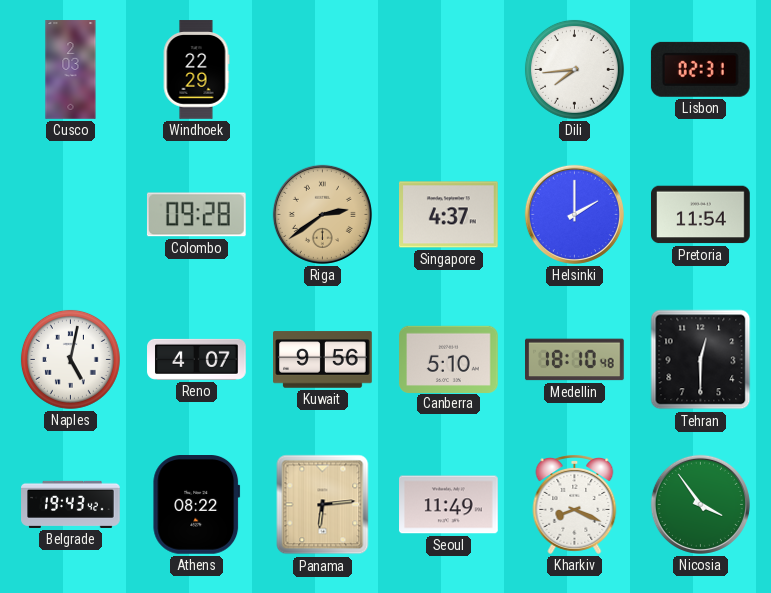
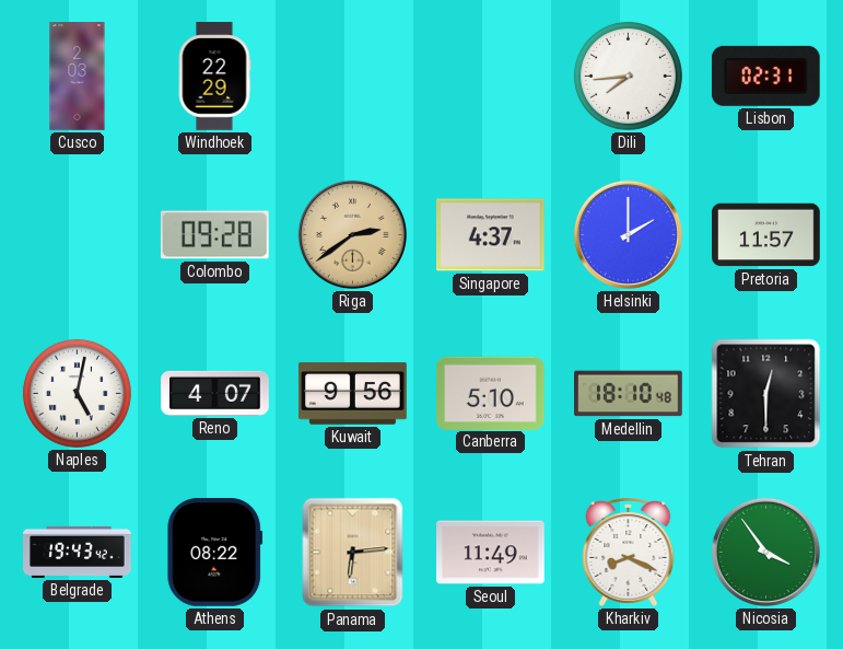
Pretoria: 11:54 -> 11:57
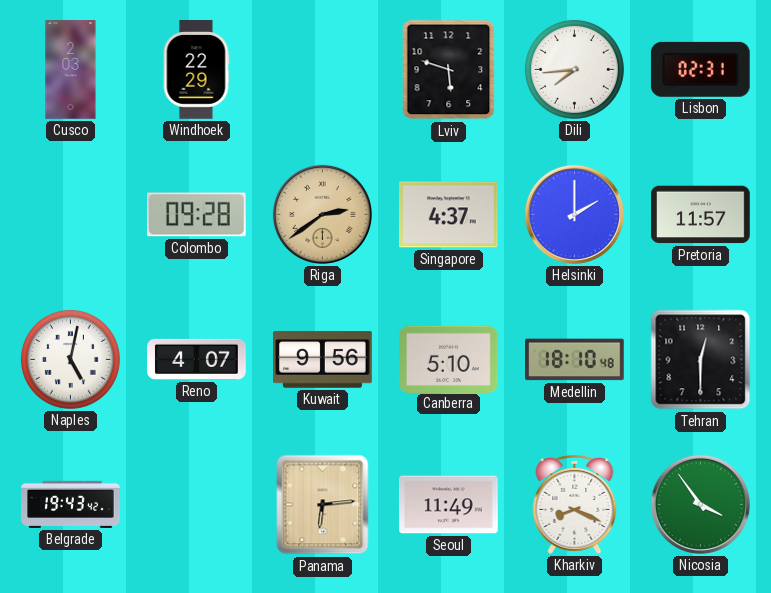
Lviv: none -> 5:48
Athens: 08:22 -> none
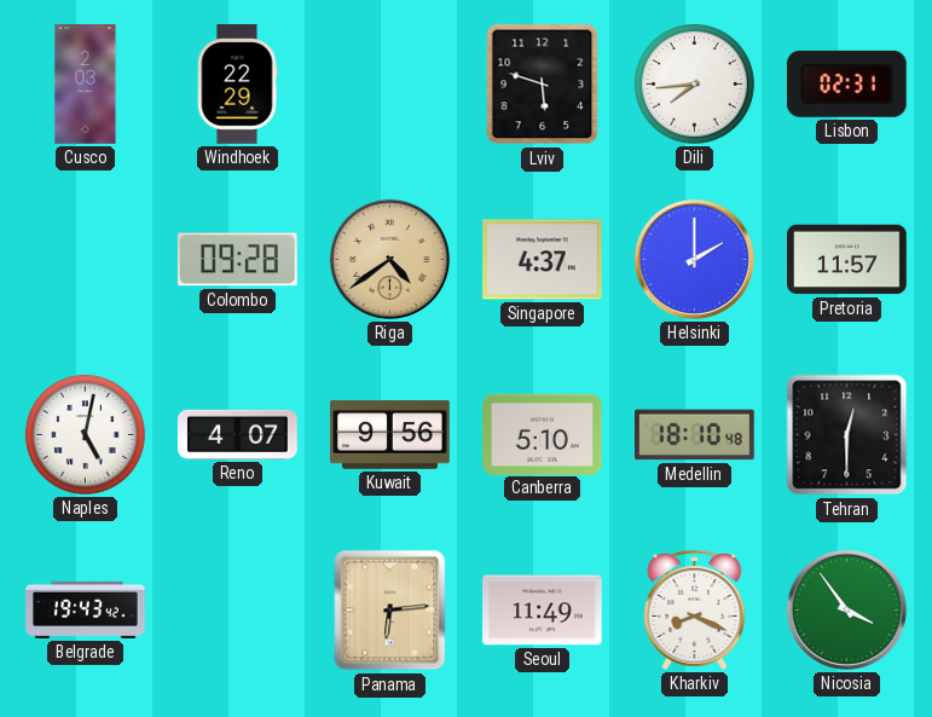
Riga: 2:39 -> 4:39
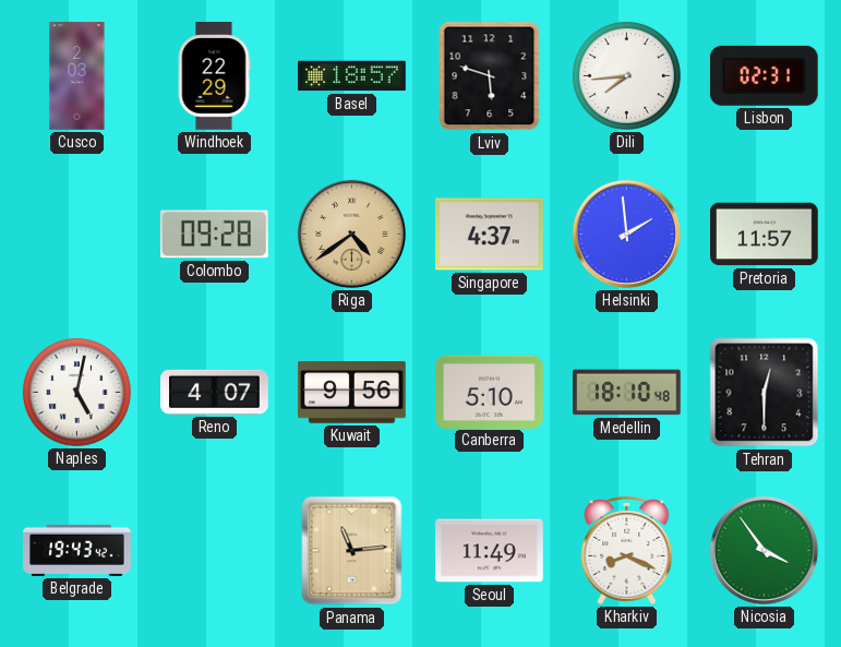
Basel: none -> 18:57
Helsinki: 2:00 -> 1:59
Panama: 6:14 -> 11:14
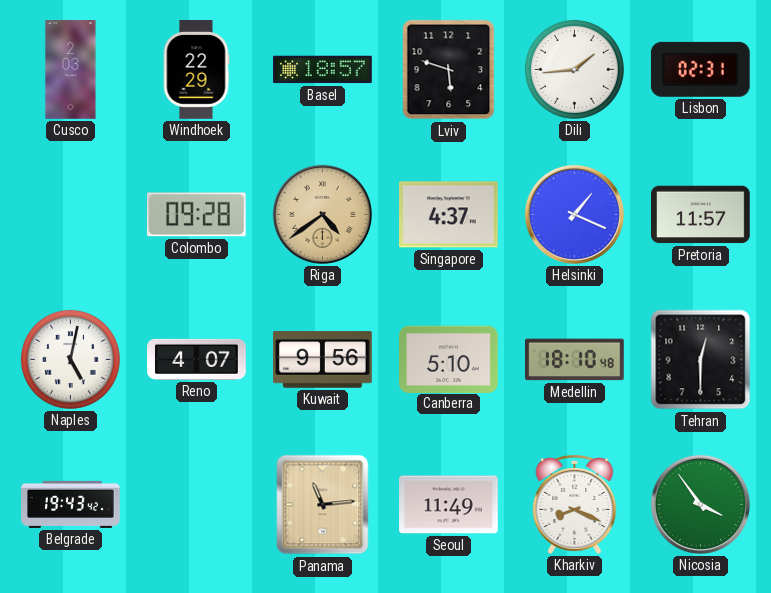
Dili: 7:44 -> 1:44
Helsinki: 1:59 -> 1:19
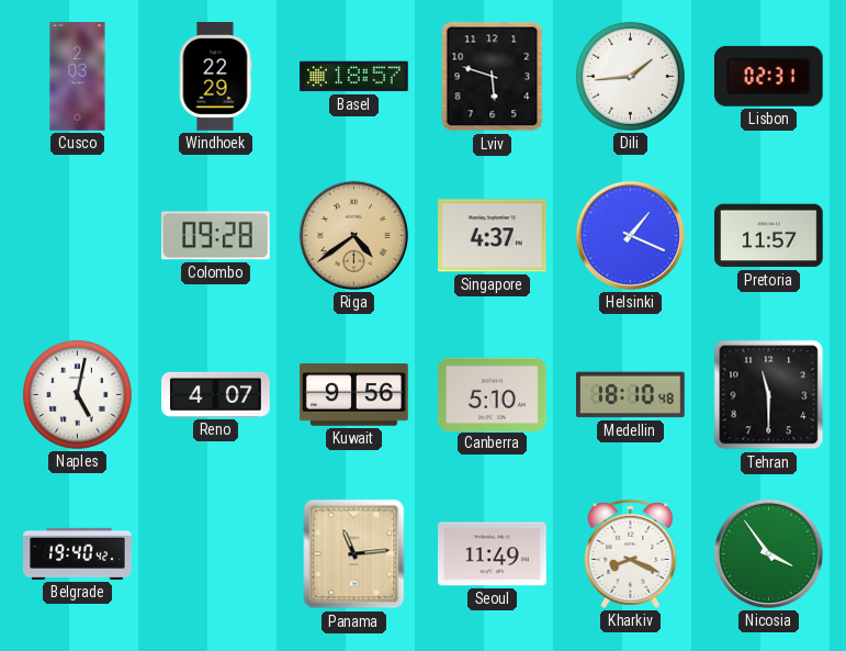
Tehran: 12:30 -> 11:30
Belgrade: 19:43 -> 19:40
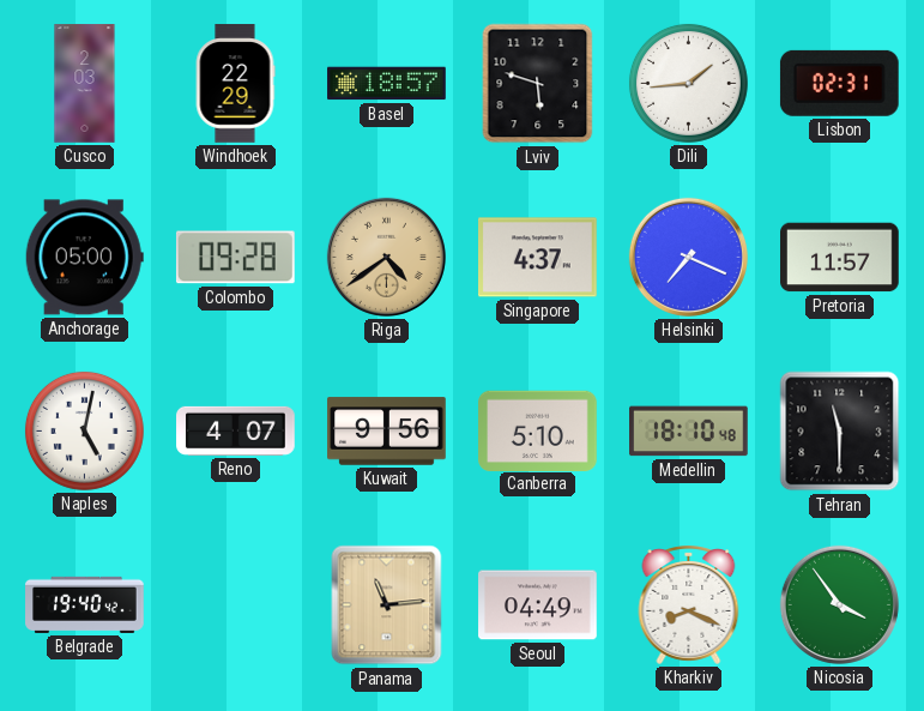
Anchorage: none -> 05:00
Helsinki: 1:19 -> 7:19
Seoul: 11:49 -> 04:49
